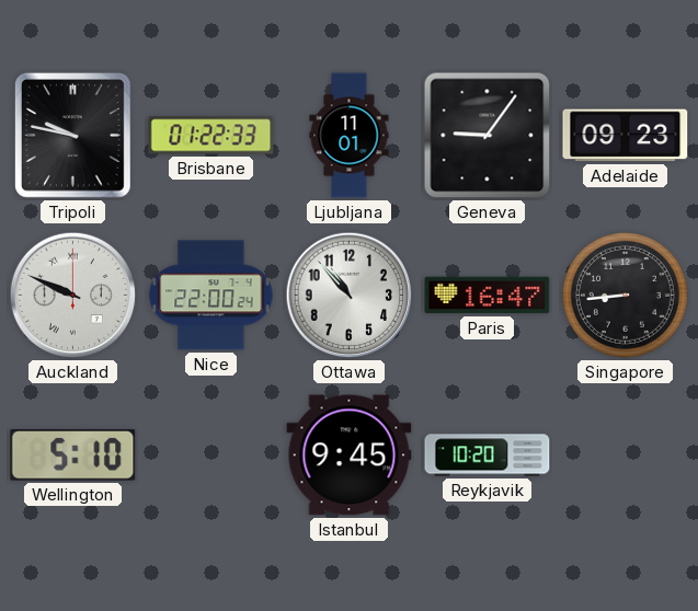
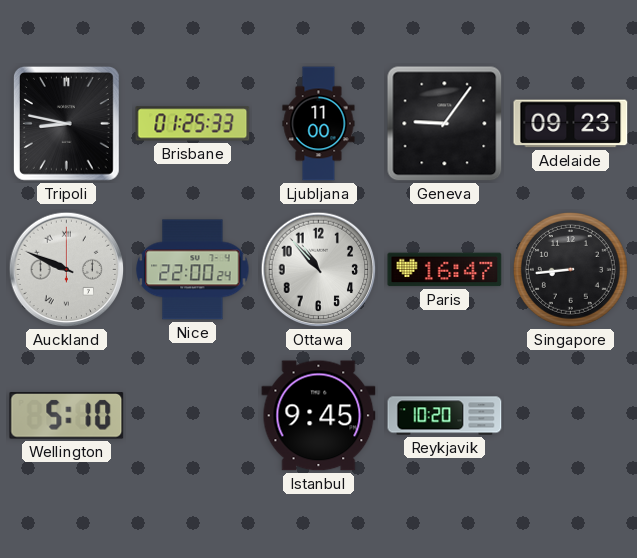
Tripoli: 9:47 -> 8:47
Brisbane: 01:22 -> 01:25
Ljubljana: 11:01 -> 11:00
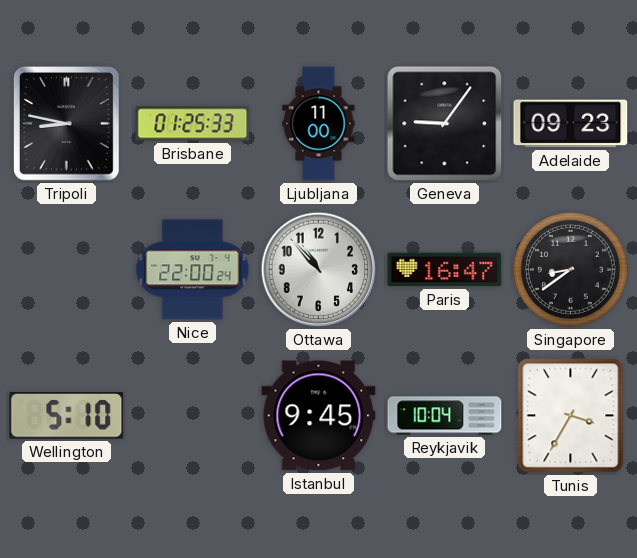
Auckland: 9:49 -> none
Singapore: 8:44 -> 8:39
Reykjavik: 10:20 -> 10:04
Tunis: none -> 3:35
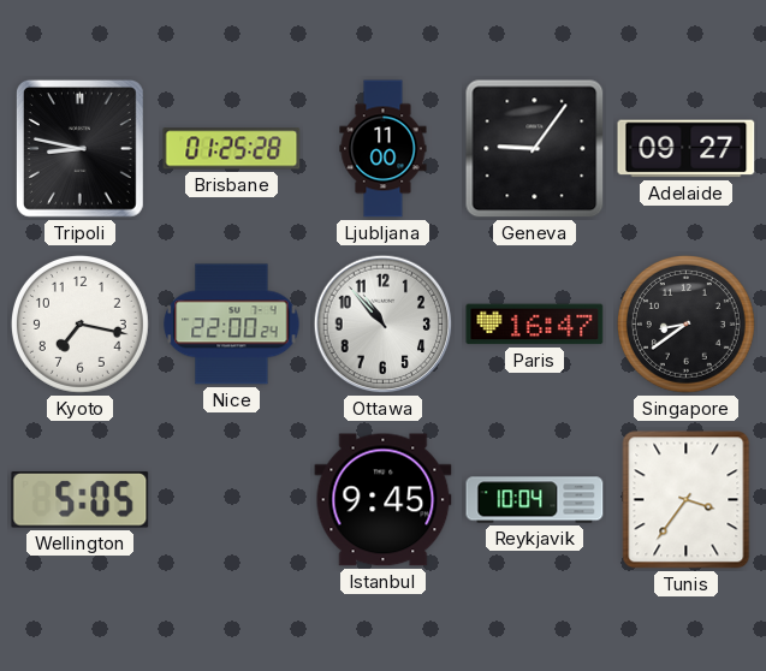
Brisbane: 01:25:33 -> 01:25:28
Adelaide: 09:23 -> 09:27
Kyoto: none -> 7:17
Wellington: 5:10 -> 5:05
Tunis: 3:35 -> 3:36
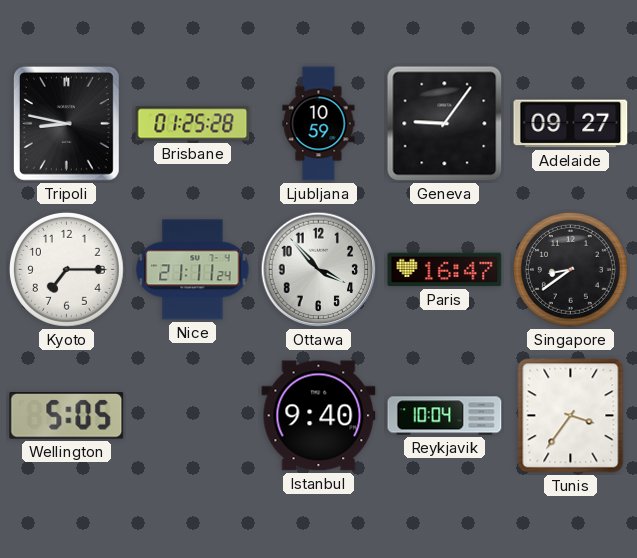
Ljubljana: 11:00 -> 10:59
Kyoto: 7:17 -> 7:15
Nice: 22:00 -> 21:11
Ottawa: 10:53 -> 3:53
Istanbul: 9:45 -> 9:40
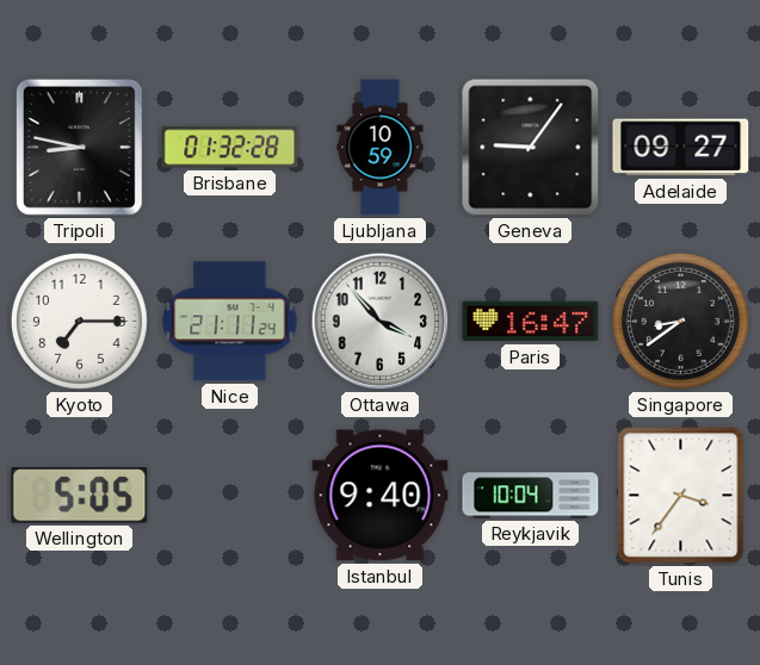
Brisbane: 01:25 -> 01:32
